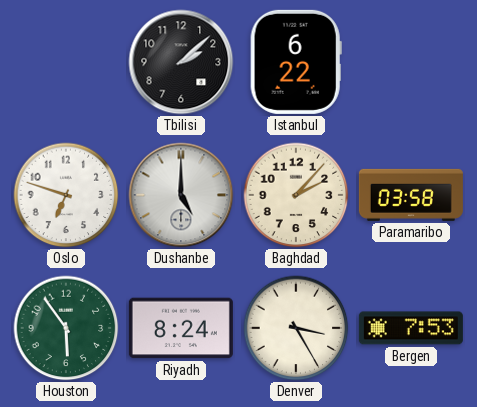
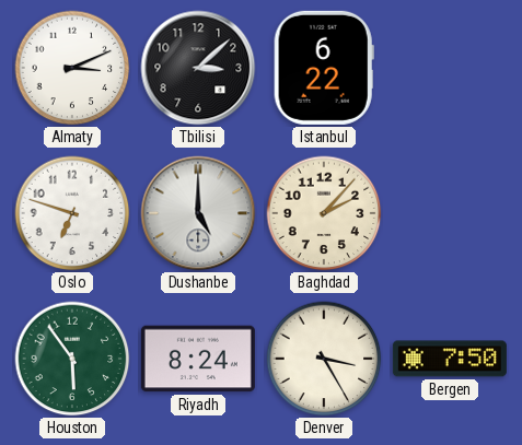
Almaty: none -> 3:11
Tbilisi: 2:08 -> 3:08
Paramaribo: 03:58 -> none
Bergen: 7:53 -> 7:50
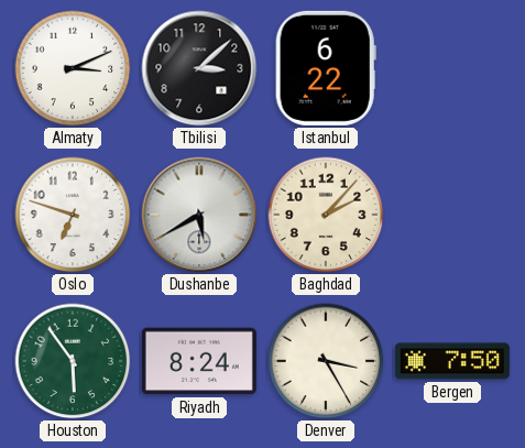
Dushanbe: 5:00 -> 5:40
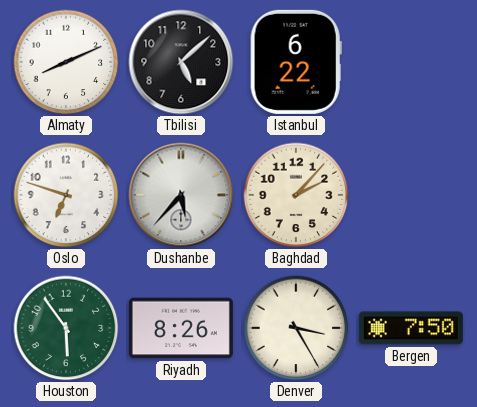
Almaty: 3:11 -> 8:11
Tbilisi: 3:08 -> 5:08
Dushanbe: 5:40 -> 5:37
Riyadh: 8:24 -> 8:26
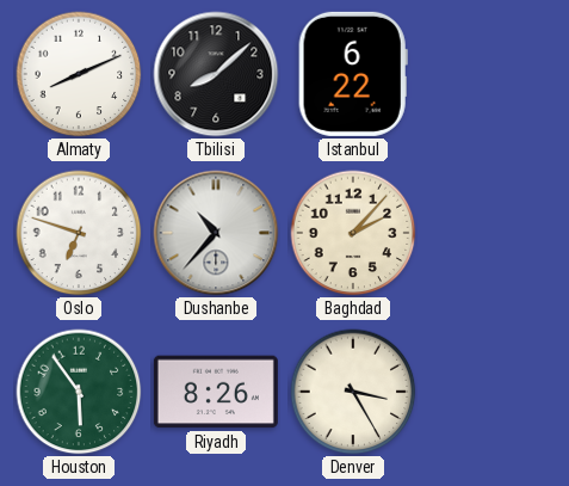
Tbilisi: 5:08 -> 8:08
Dushanbe: 5:37 -> 10:37
Bergen: 7:50 -> none
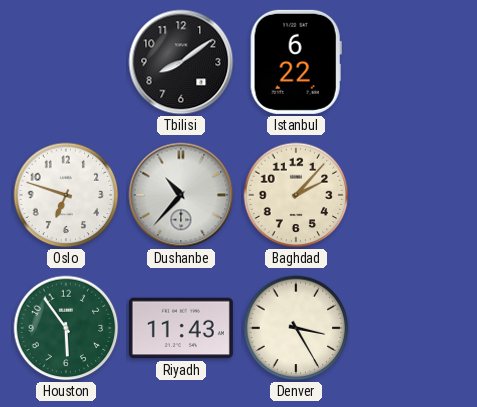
Almaty: 8:11 -> none
Tbilisi: 8:08 -> 8:09
Riyadh: 8:26 -> 11:43
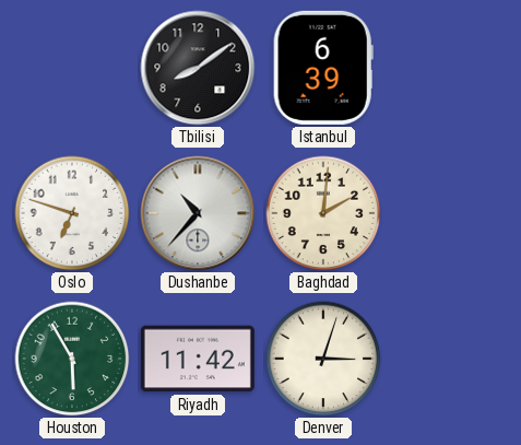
Istanbul: 6:22 -> 6:39
Baghdad: 2:07 -> 2:01
Houston: 5:54 -> 5:55
Riyadh: 11:43 -> 11:42
Denver: 3:25 -> 3:03
